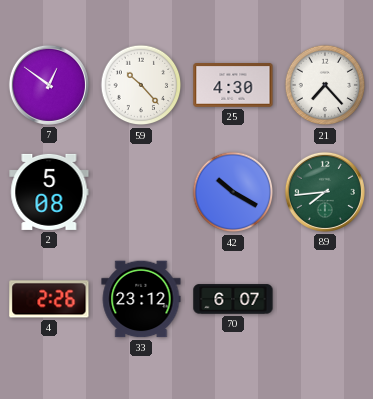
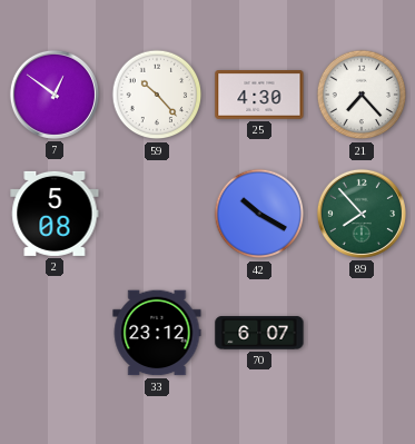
89: 7:44 -> 7:53
4: 2:26 -> none
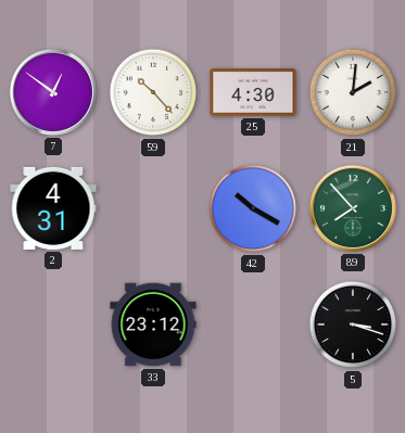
21: 7:23 -> 2:01
2: 5:08 -> 4:31
70: 6:07 -> none
5: none -> 3:18
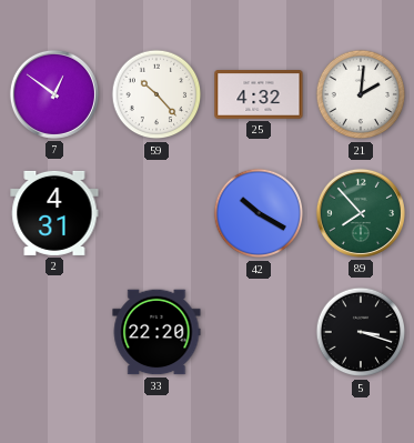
25: 4:30 -> 4:32
33: 23:12 -> 22:20
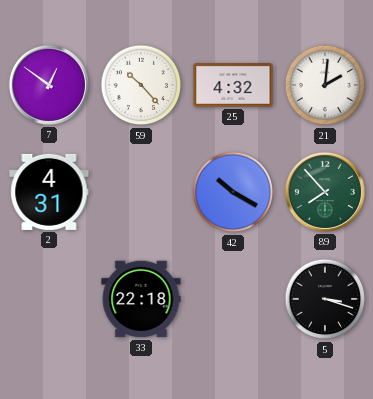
33: 22:20 -> 22:18
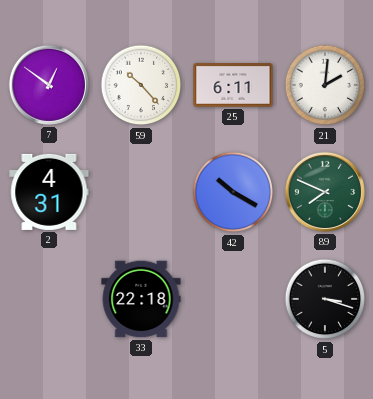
25: 4:32 -> 6:11
89: 7:53 -> 7:49
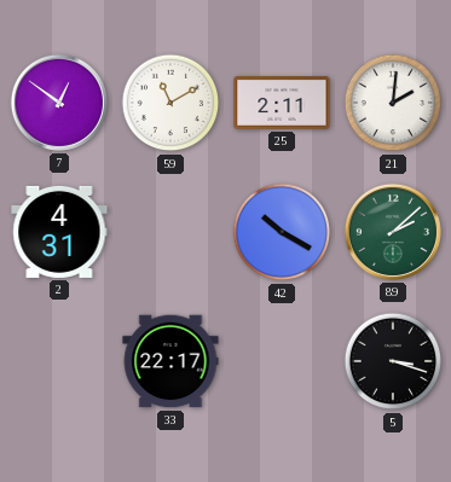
59: 10:23 -> 11:10
25: 6:11 -> 2:11
89: 7:49 -> 2:08
33: 22:18 -> 22:17
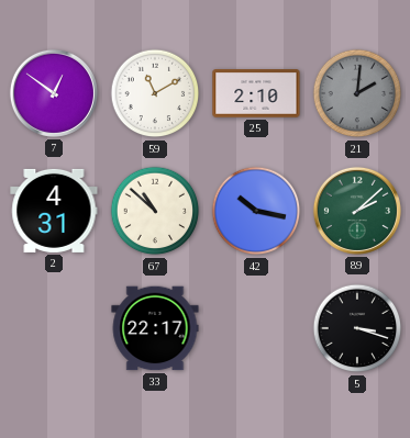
25: 2:11 -> 2:10
21 dial: white -> grey
67: none -> 10:52
42: 10:20 -> 10:17
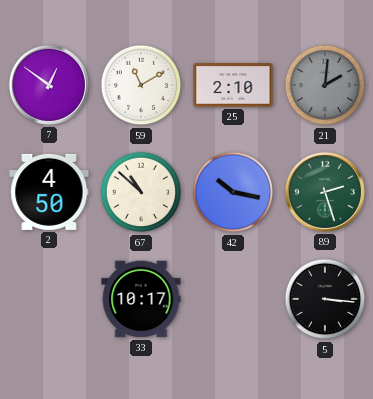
2: 4:31 -> 4:50
89: 2:08 -> 2:27
33: 22:17 -> 10:17
5: 3:18 -> 3:16
